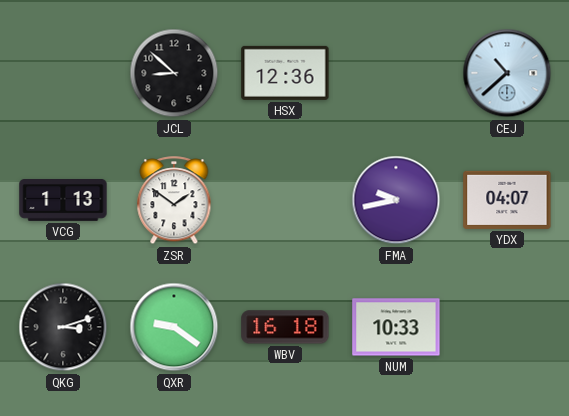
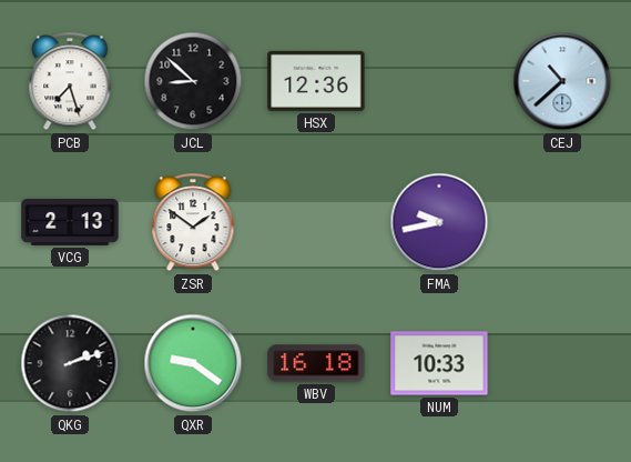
PCB: none -> 7:27
VCG: 1:13 -> 2:13
YDX: 04:07 -> none
QKG: 3:12 -> 2:12
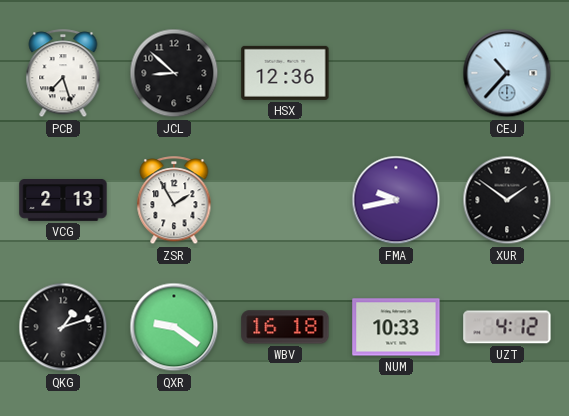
CEJ: 10:38 -> 10:37
ZSR: 1:51 -> 1:55
XUR: none -> 1:51
QKG: 2:12 -> 1:12
UZT: none -> 4:12
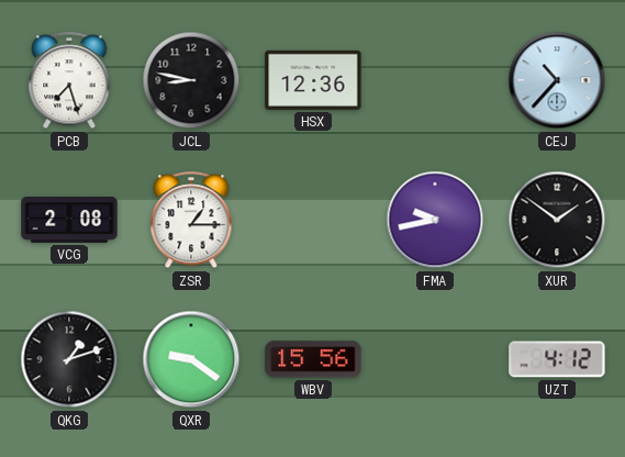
JCL: 8:52 -> 8:47
VCG: 2:13 -> 2:08
ZSR: 1:55 -> 1:15
WBV: 16:18 -> 15:56
NUM: 10:33 -> none
